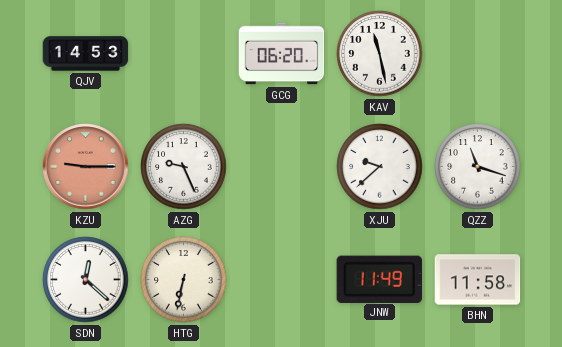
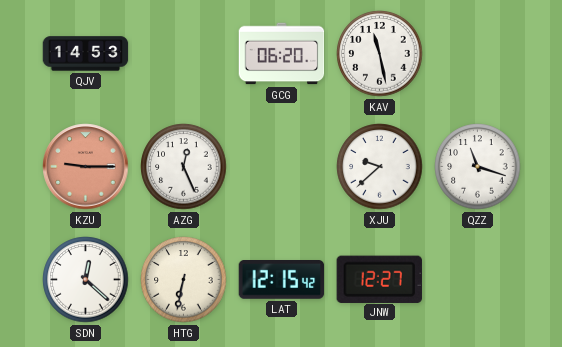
AZG: 9:26 -> 12:26
LAT: none -> 12:15
JNW: 11:49 -> 12:27
BHN: 11:58 -> none
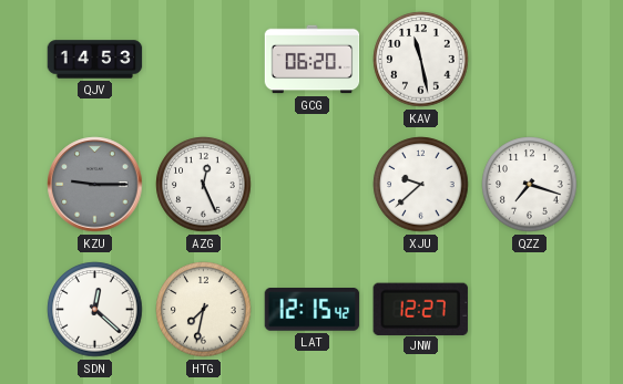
KZU dial: salmon -> grey
QZZ: 11:18 -> 7:18
HTG: 6:32 -> 7:32
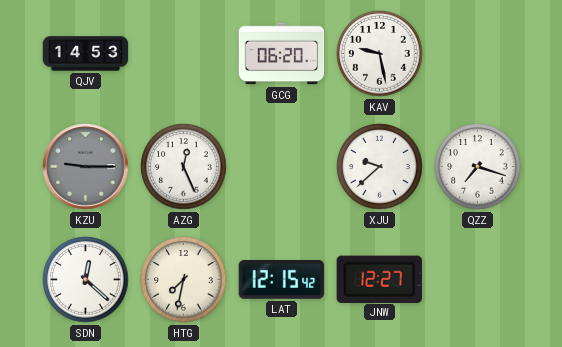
KAV: 11:28 -> 9:28
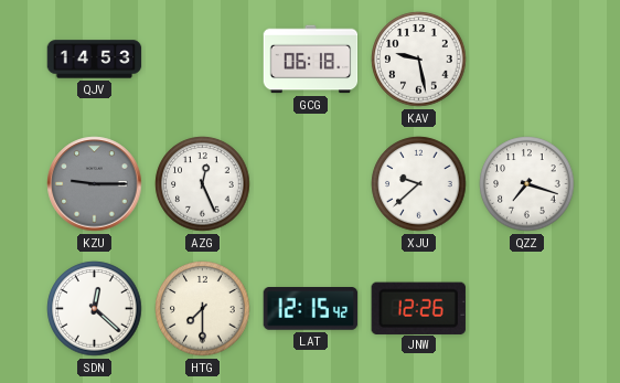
GCG: 06:20 -> 06:18
HTG: 7:32 -> 7:30
JNW: 12:27 -> 12:26
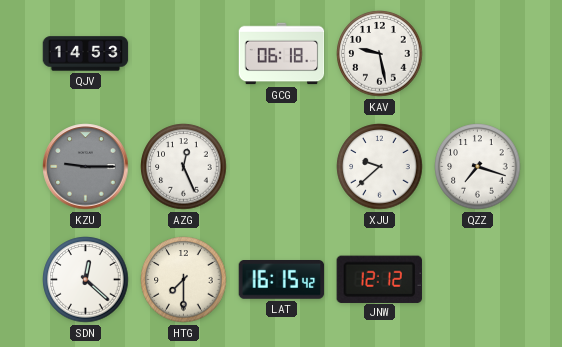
LAT: 12:15 -> 16:15
JNW: 12:26 -> 12:12
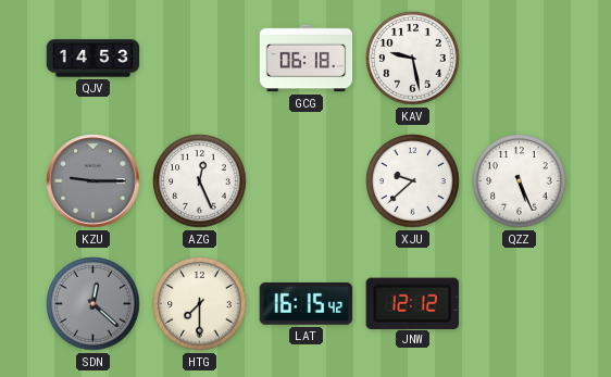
QZZ: 7:18 -> 5:26
SDN dial: white -> grey
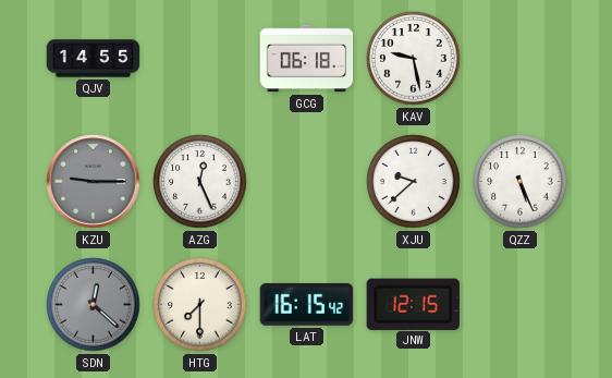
QJV: 14:53 -> 14:55
JNW: 12:12 -> 12:15
